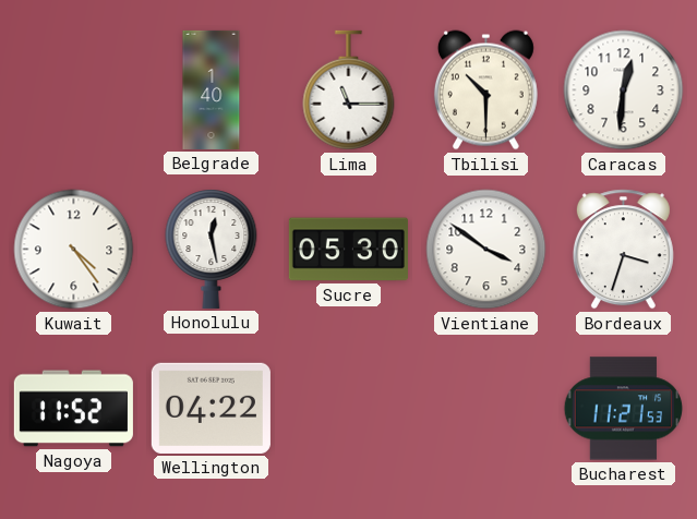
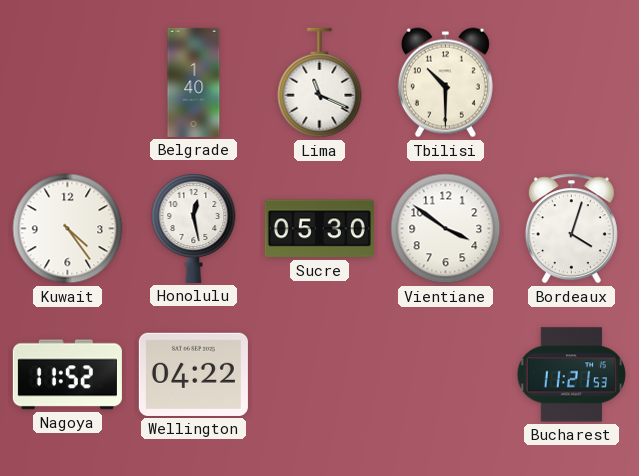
Lima: 11:15 -> 11:19
Caracas: 12:31 -> none
Bordeaux: 3:33 -> 4:03
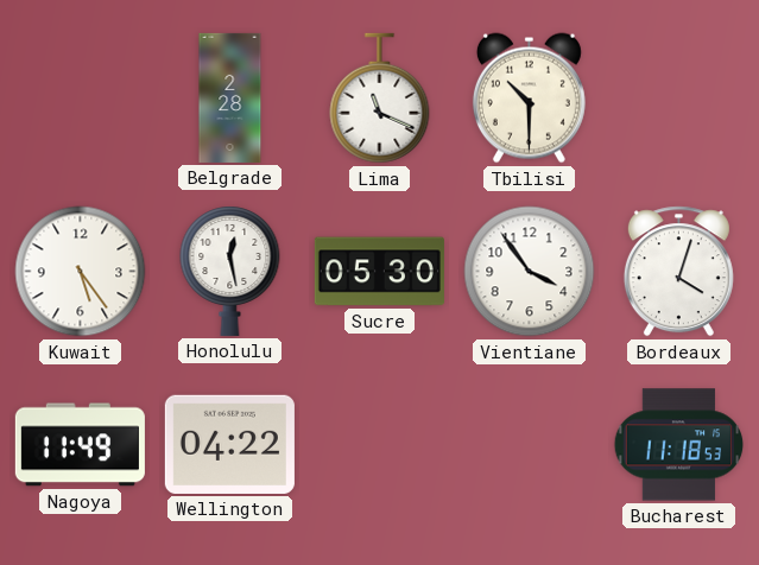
Belgrade: 1:40 -> 2:28
Kuwait: 4:24 -> 5:24
Vientiane: 3:51 -> 3:54
Nagoya: 11:52 -> 11:49
Bucharest: 11:21 -> 11:18
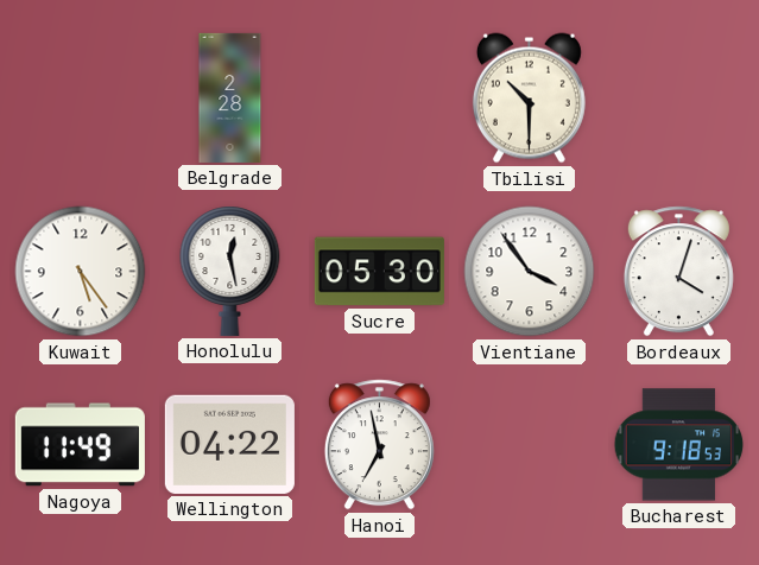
Lima: 11:19 -> none
Hanoi: none -> 6:58
Bucharest: 11:18 -> 9:18
